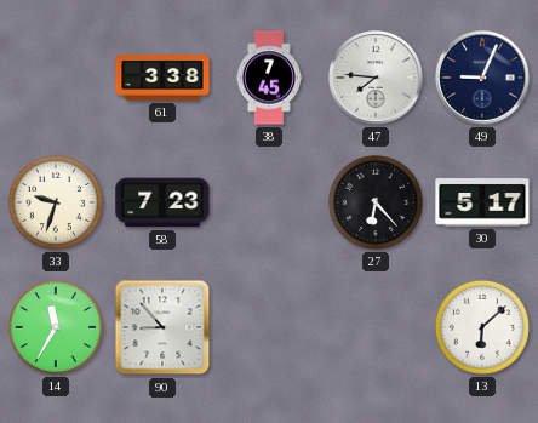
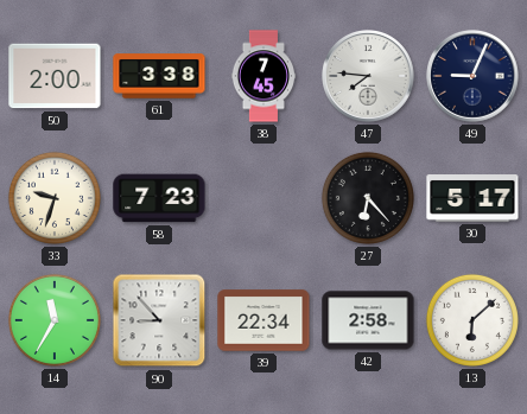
50: none -> 2:00
39: none -> 22:34
42: none -> 2:58
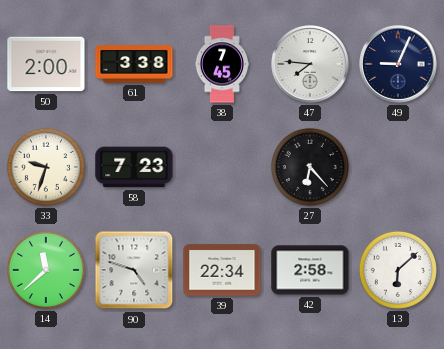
30: 5:17 -> none
14: 11:35 -> 11:38
90: 8:53 -> 4:48
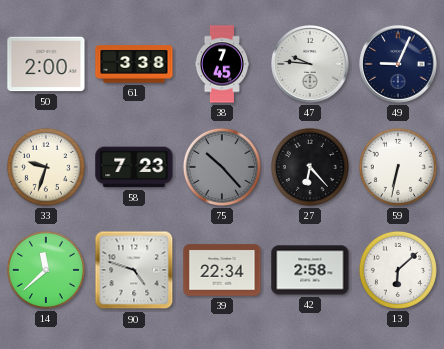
47: 7:46 -> 9:46
75: none -> 10:23
59: none -> 6:32
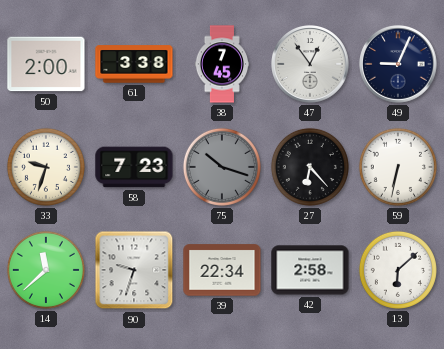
47: 9:46 -> 12:54
75: 10:23 -> 10:18
90: 4:48 -> 9:33
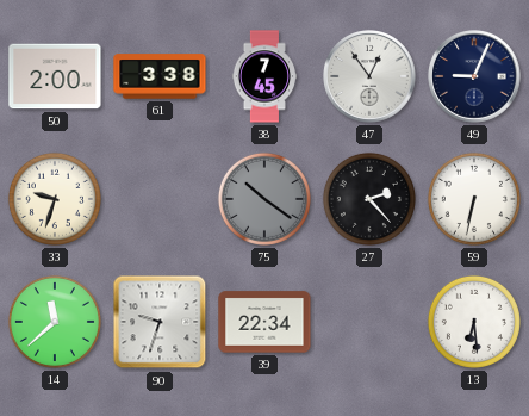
58: 7:23 -> none
75: 10:18 -> 10:21
27: 6:23 -> 2:23
42: 2:58 -> none
13: 6:08 -> 6:29
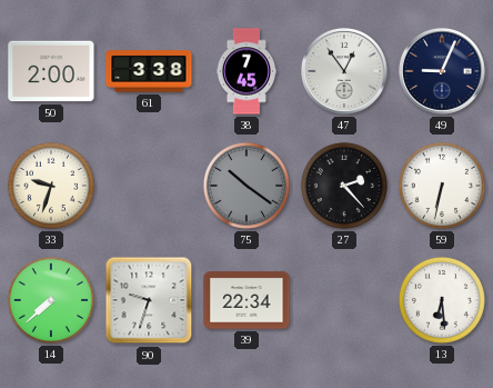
14: 11:38 -> 7:38
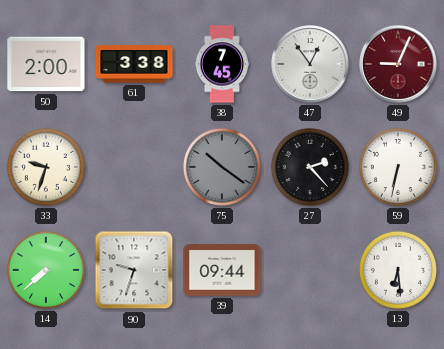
49 dial: navy -> burgundy
39: 22:34 -> 09:44
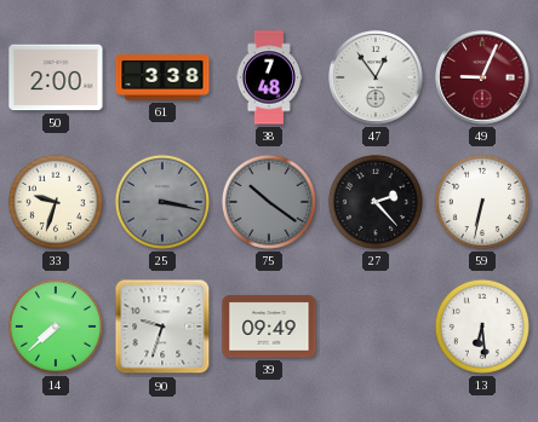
38: 7:45 -> 7:48
25: none -> 3:17
39: 09:44 -> 09:49
